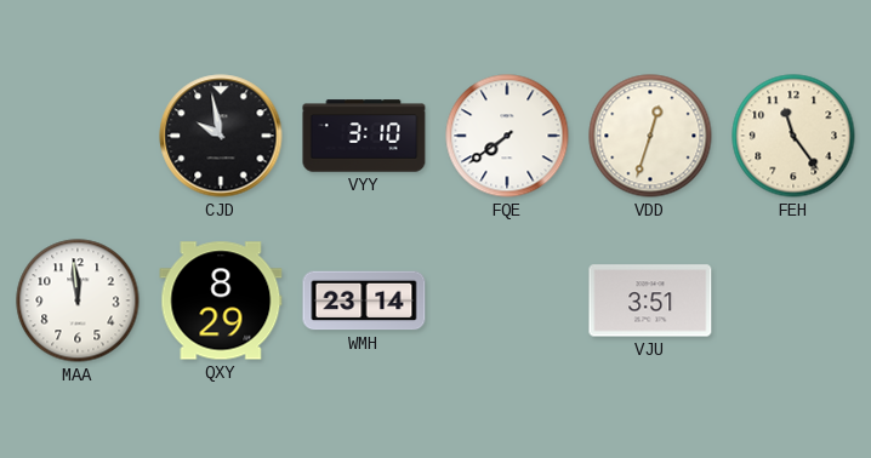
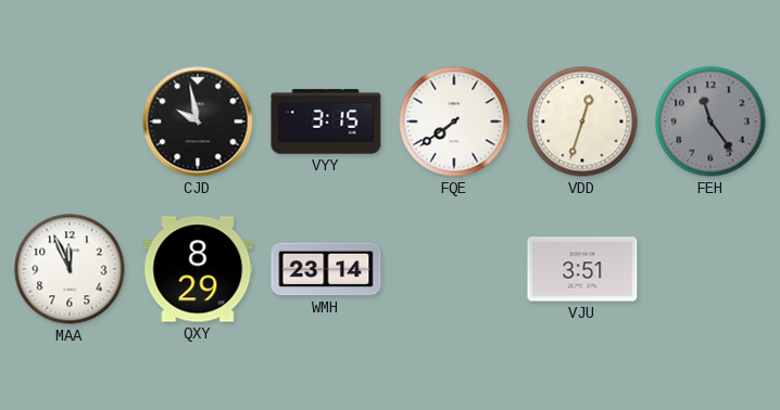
VYY: 3:10 -> 3:15
FEH dial: cream -> grey
MAA: 11:59 -> 11:56
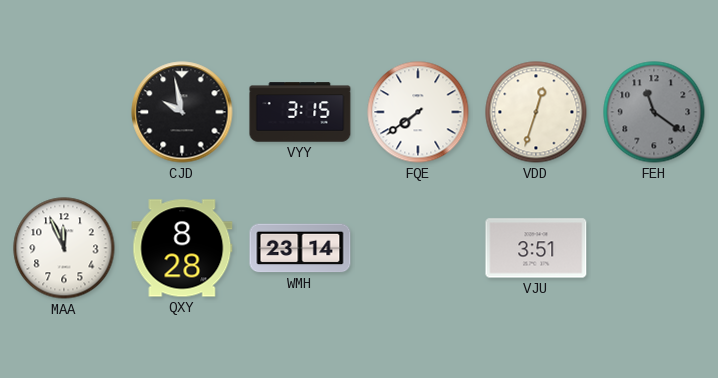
FEH: 11:24 -> 11:21
QXY: 8:29 -> 8:28
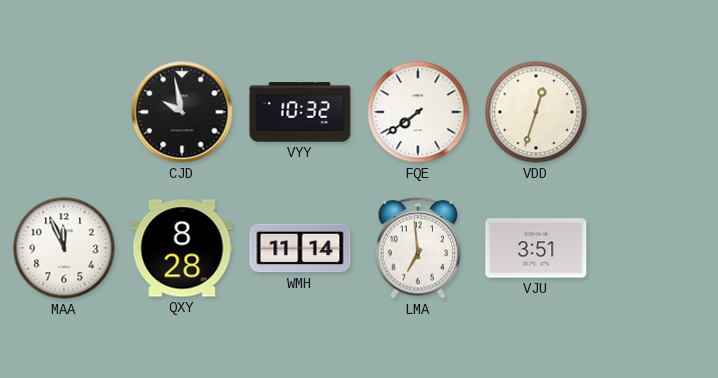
VYY: 3:15 -> 10:32
FEH: 11:21 -> none
WMH: 23:14 -> 11:14
LMA: none -> 6:59
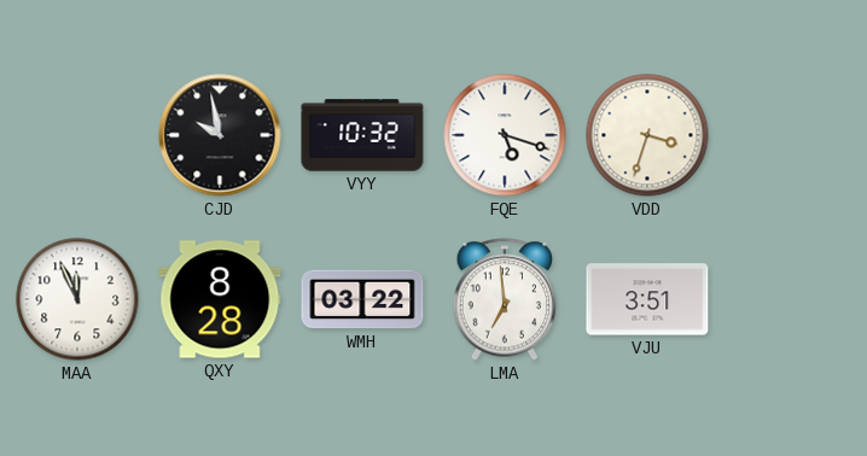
FQE: 7:39 -> 5:18
VDD: 12:33 -> 3:33
WMH: 11:14 -> 03:22
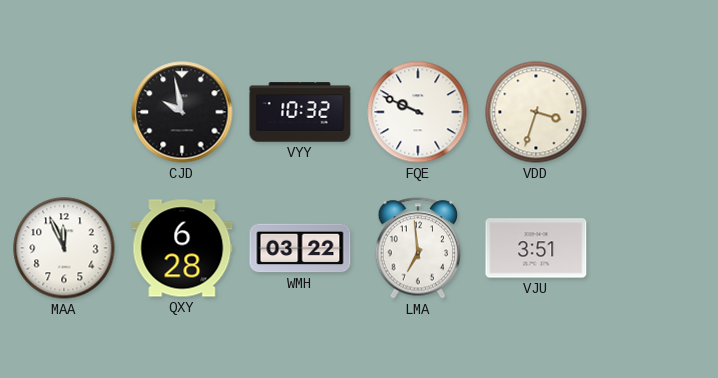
FQE: 5:18 -> 9:49
QXY: 8:28 -> 6:28
